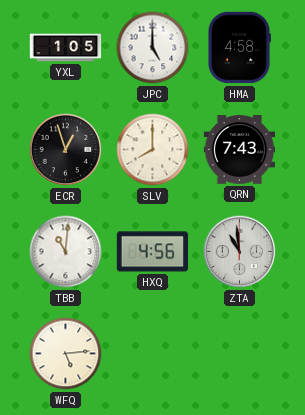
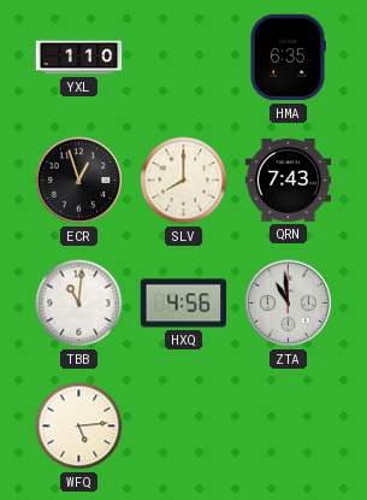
YXL: 1:05 -> 1:10
JPC: 5:00 -> none
HMA: 4:58 -> 6:35
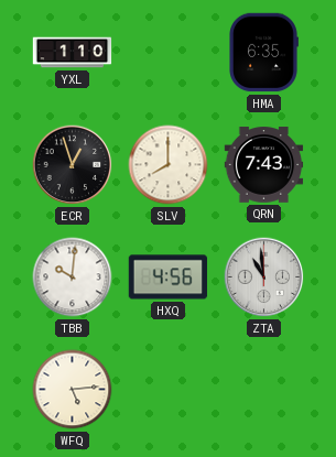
TBB: 11:01 -> 10:01
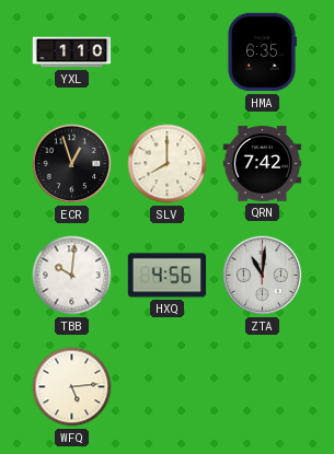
QRN: 7:43 -> 7:42
ZTA: 10:59 -> 11:01
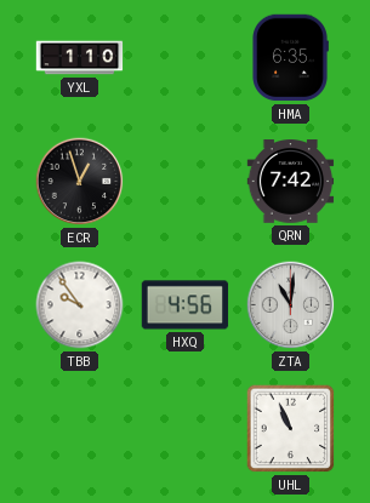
SLV: 8:00 -> none
TBB: 10:01 -> 9:54
WFQ: 5:14 -> none
UHL: none -> 10:56
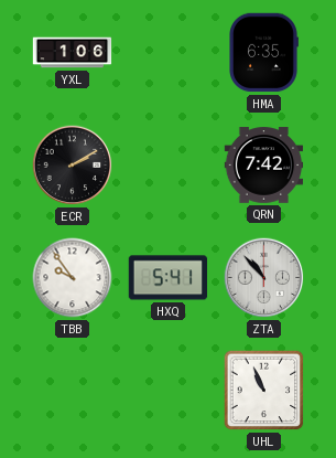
YXL: 1:10 -> 1:06
ECR: 12:57 -> 2:10
HXQ: 4:56 -> 5:41
ZTA: 11:01 -> 10:53
